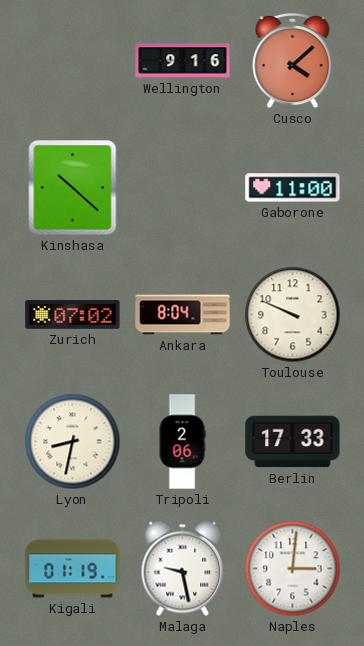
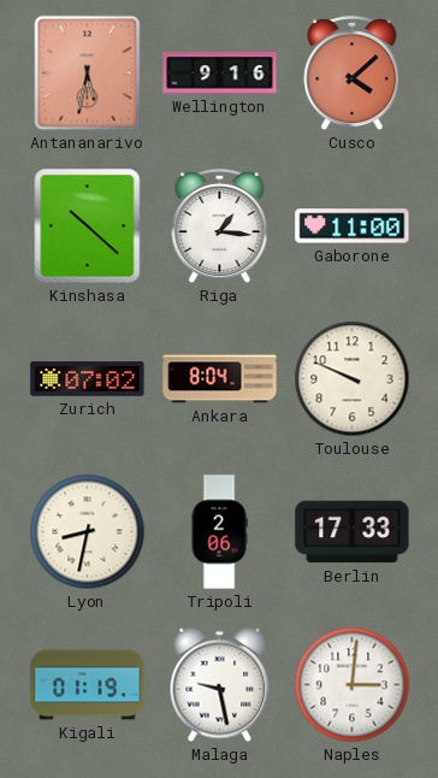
Antananarivo: none -> 5:32
Riga: none -> 1:16
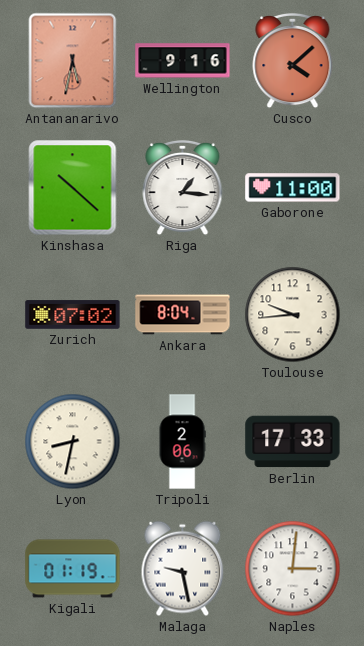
Toulouse: 9:49 -> 9:44
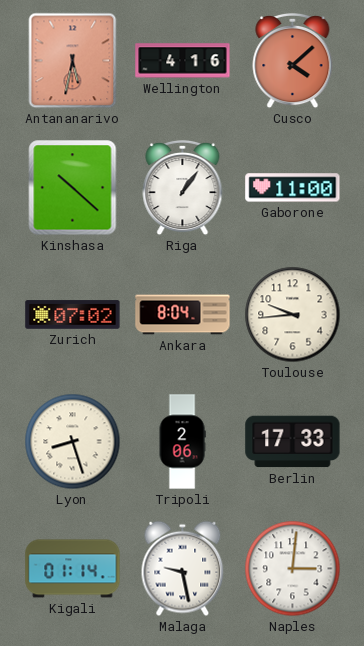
Wellington: 9:16 -> 4:16
Riga: 1:16 -> 1:06
Lyon: 8:32 -> 8:27
Kigali: 01:19 -> 01:14
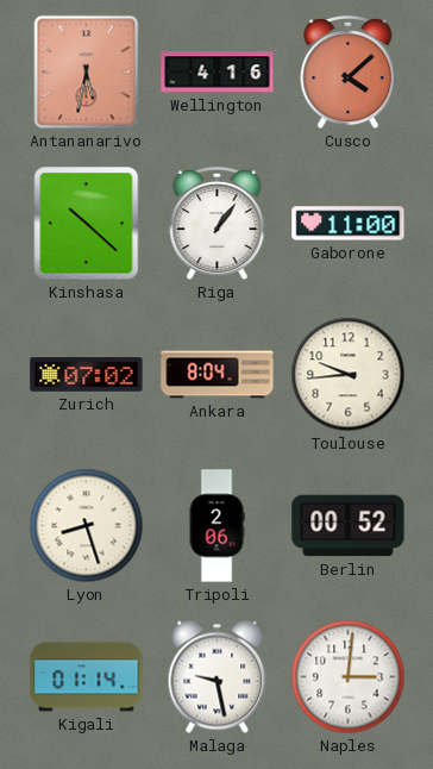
Berlin: 17:33 -> 00:52
